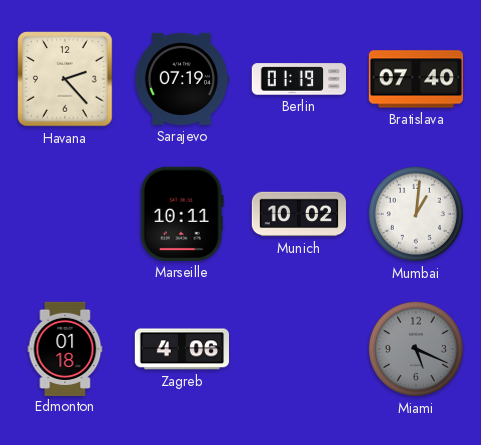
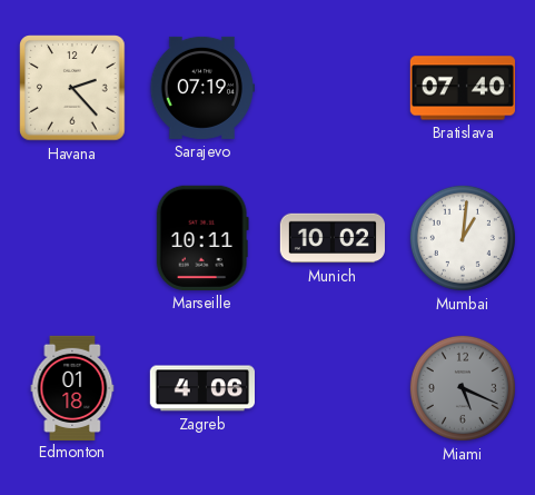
Berlin: 01:19 -> none
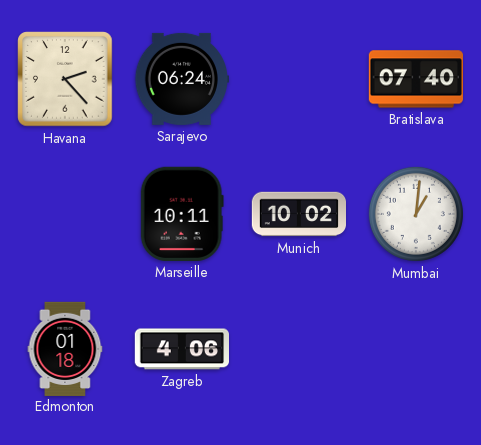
Sarajevo: 07:19 -> 06:24
Miami: 5:19 -> none
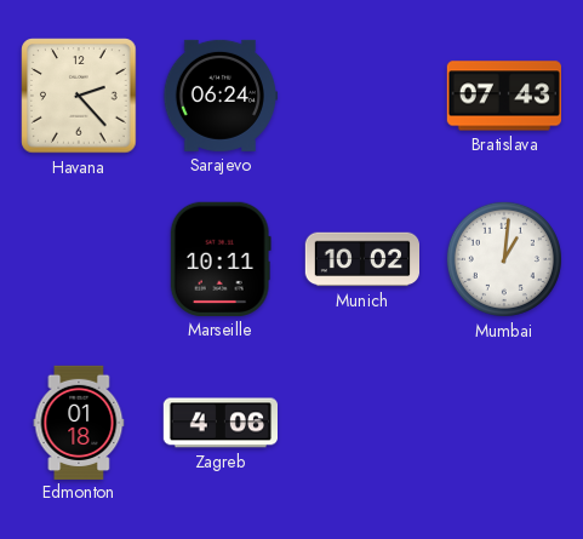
Bratislava: 07:40 -> 07:43
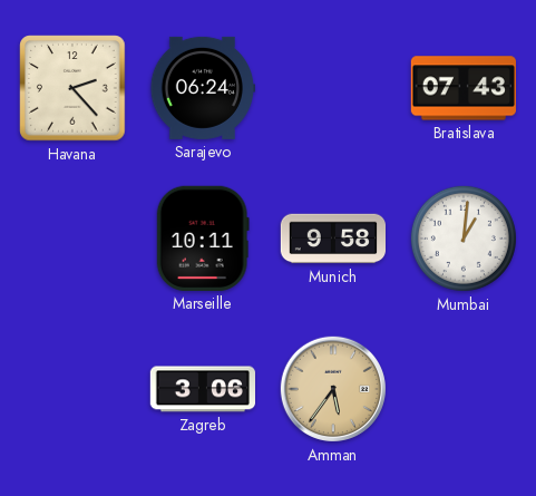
Munich: 10:02 -> 9:58
Edmonton: 01:18 -> none
Zagreb: 4:06 -> 3:06
Amman: none -> 5:36
